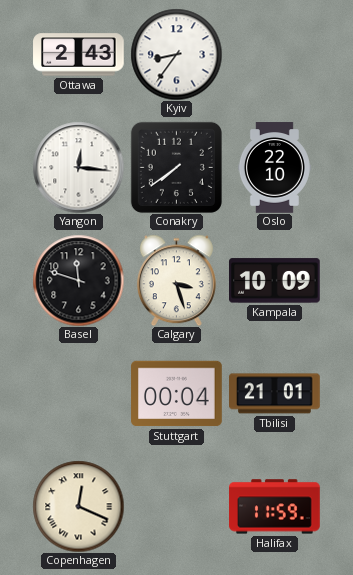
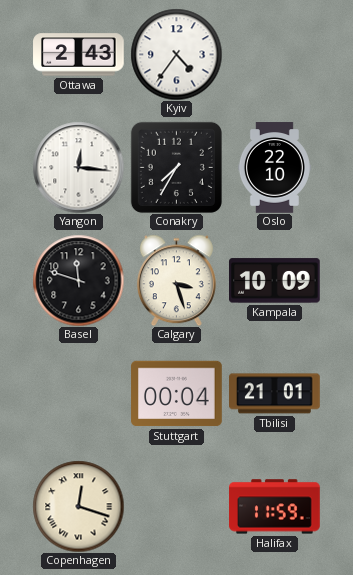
Kyiv: 8:36 -> 4:36
Conakry: 7:39 -> 7:35
Copenhagen: 12:19 -> 12:18
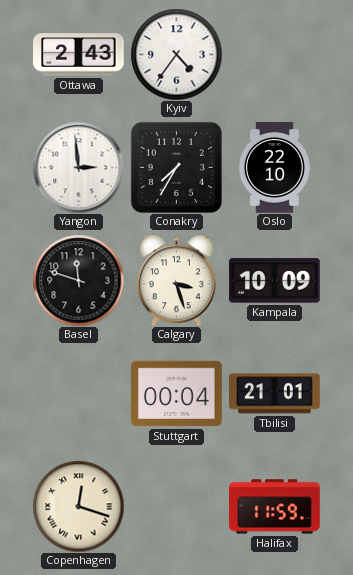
Yangon: 12:16 -> 2:59
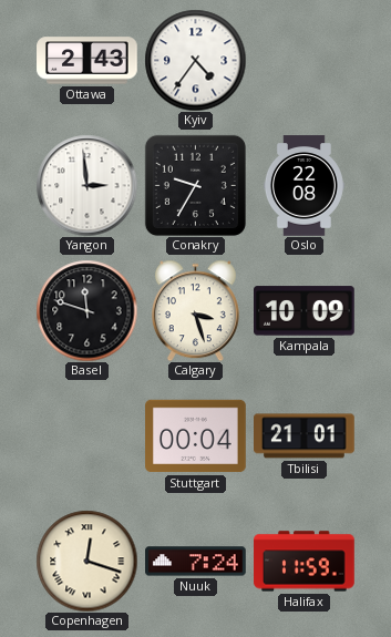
Conakry: 7:35 -> 9:35
Oslo: 22:10 -> 22:08
Nuuk: none -> 7:24
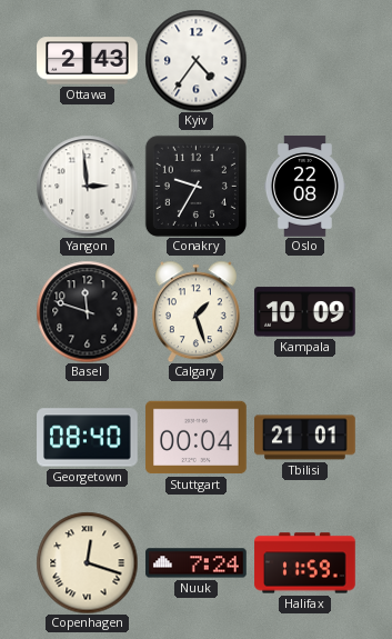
Calgary: 3:27 -> 1:27
Georgetown: none -> 08:40
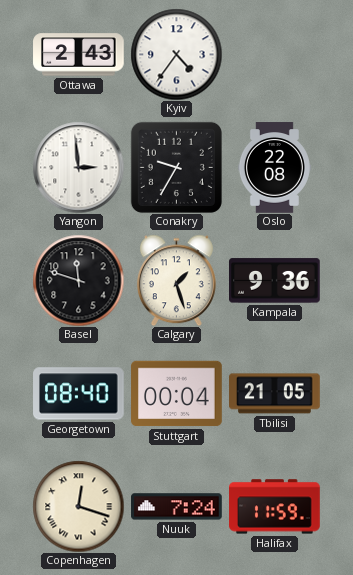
Kampala: 10:09 -> 9:36
Tbilisi: 21:01 -> 21:05
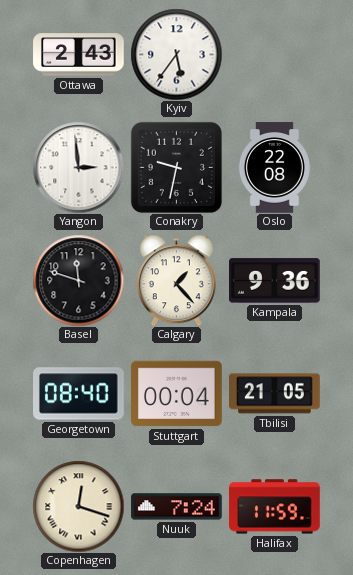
Kyiv: 4:36 -> 5:36
Conakry: 9:35 -> 9:32
Calgary: 1:27 -> 1:23
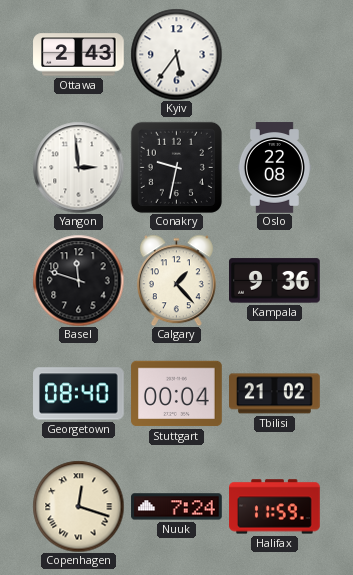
Tbilisi: 21:05 -> 21:02
